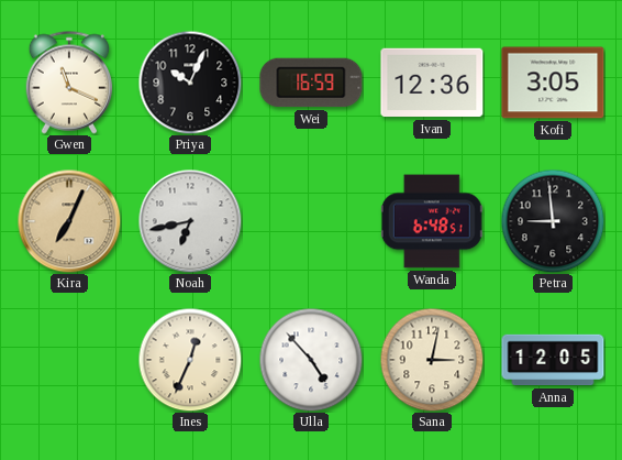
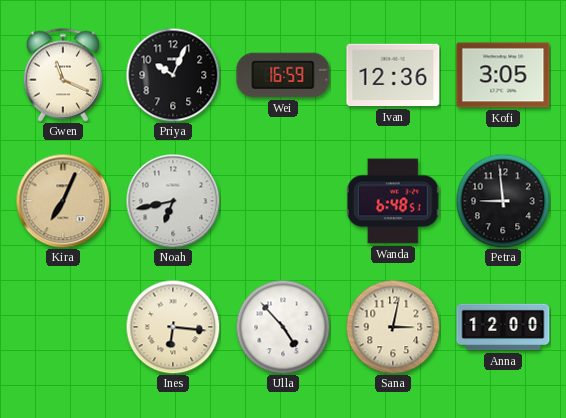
Ines: 12:34 -> 6:16
Anna: 12:05 -> 12:00
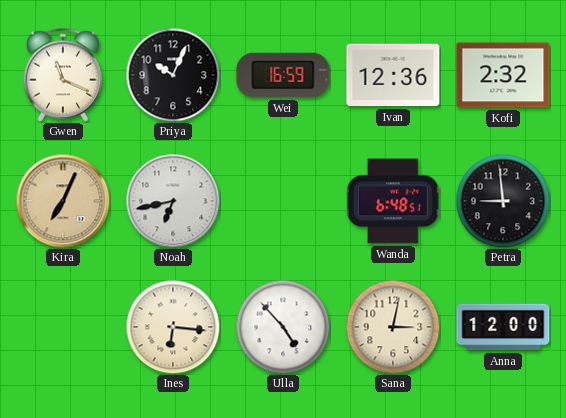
Kofi: 3:05 -> 2:32
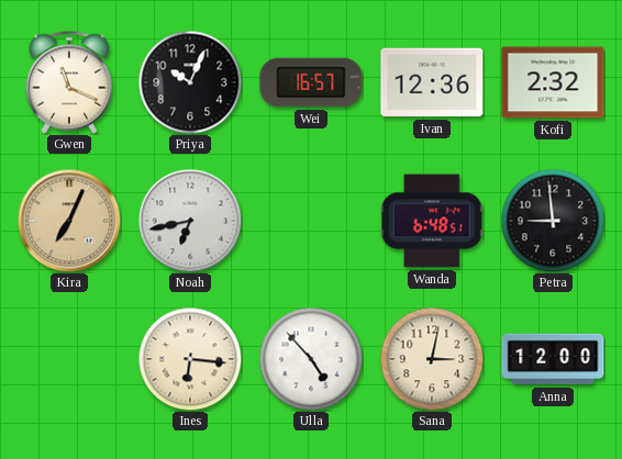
Wei: 16:59 -> 16:57
